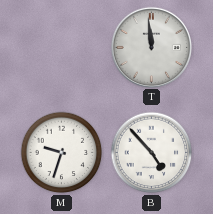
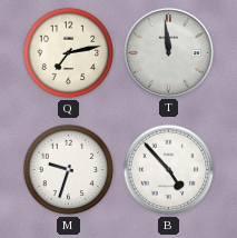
Q: none -> 7:13
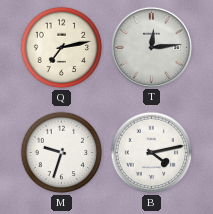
T: 11:59 -> 12:14
B: 4:53 -> 4:13
